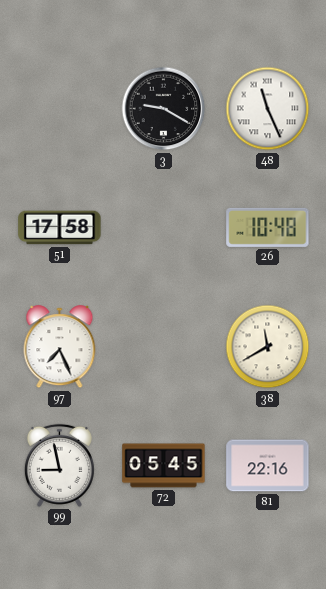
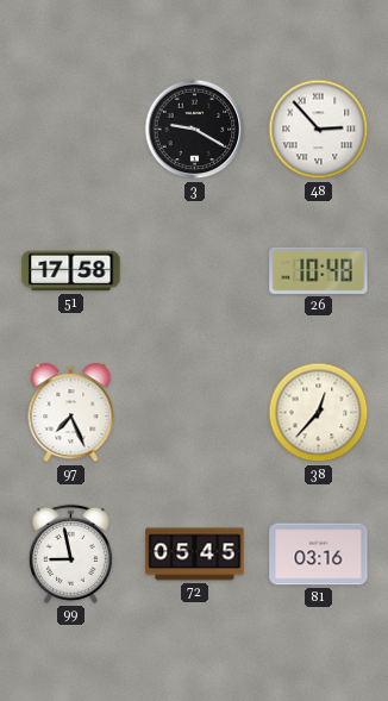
48: 11:26 -> 2:53
38: 11:40 -> 12:37
81: 22:16 -> 03:16
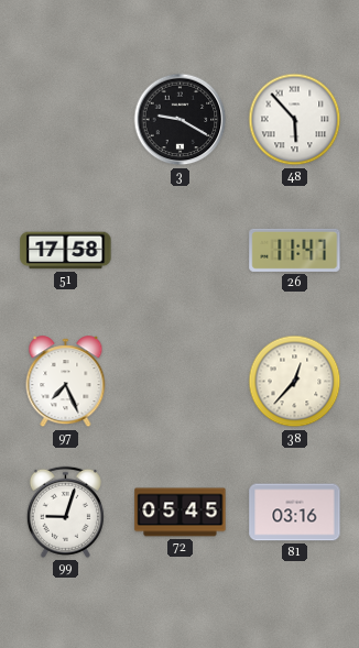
48: 2:53 -> 5:53
26: 10:48 -> 11:47
99: 8:58 -> 9:03
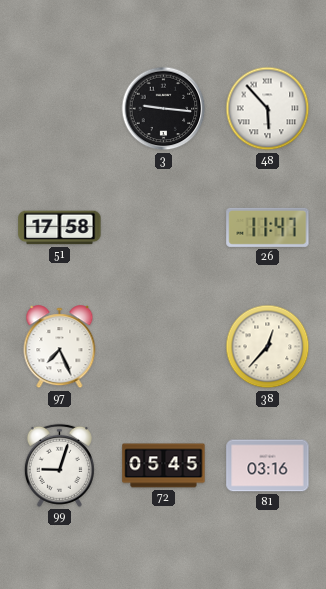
3: 9:20 -> 9:16
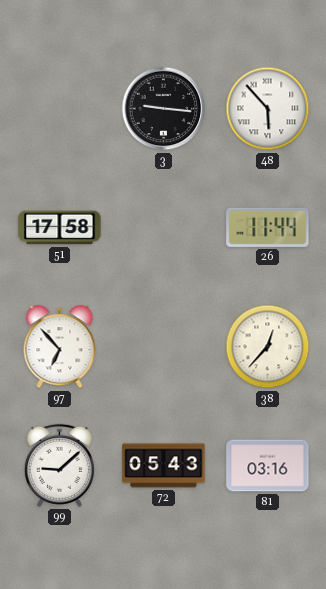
26: 11:47 -> 11:44
97: 7:26 -> 6:53
99: 9:03 -> 9:08
72: 05:45 -> 05:43
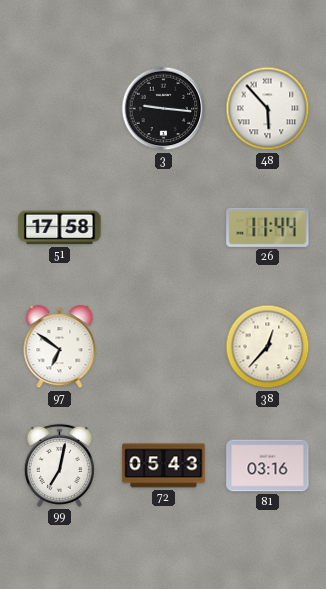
97: 6:53 -> 6:51
99: 9:08 -> 7:02
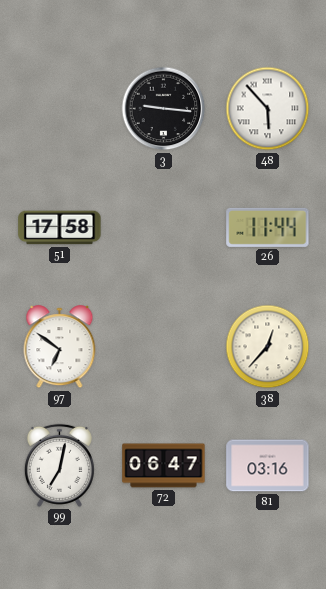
72: 05:43 -> 06:47
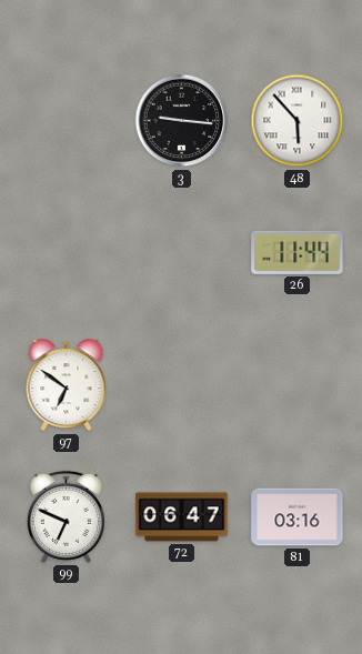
51: 17:58 -> none
38: 12:37 -> none
99: 7:02 -> 6:49
